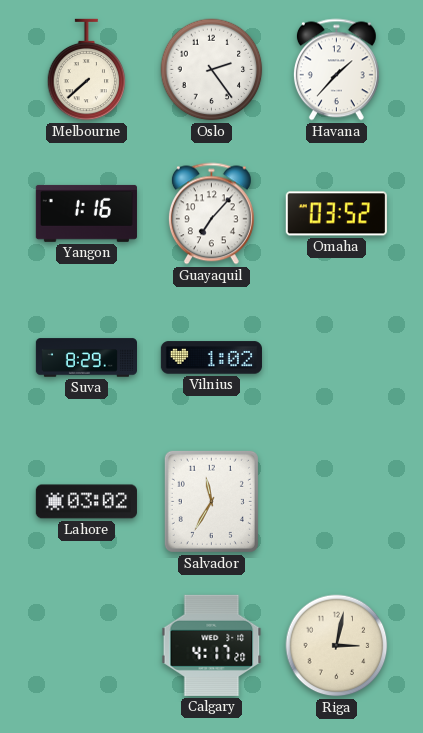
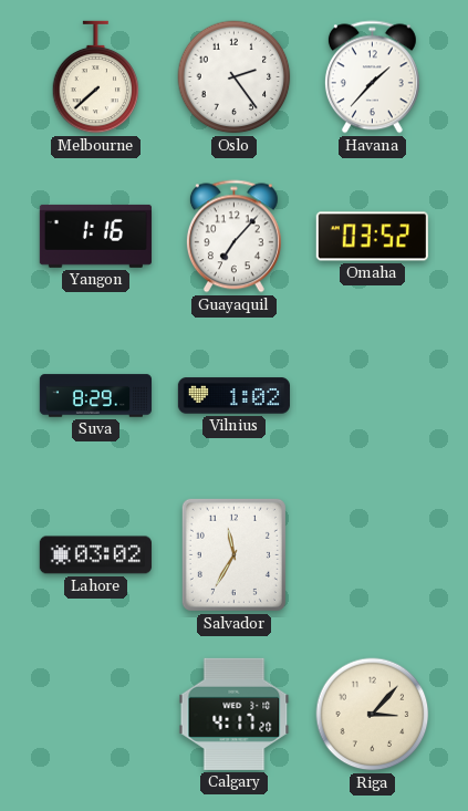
Riga: 3:02 -> 3:07
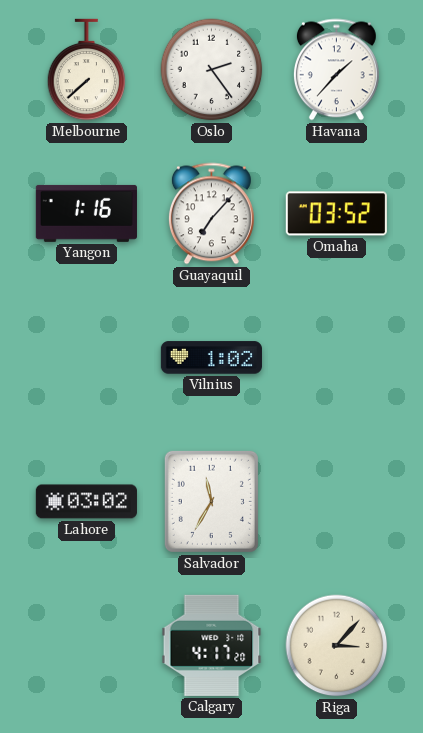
Suva: 8:29 -> none
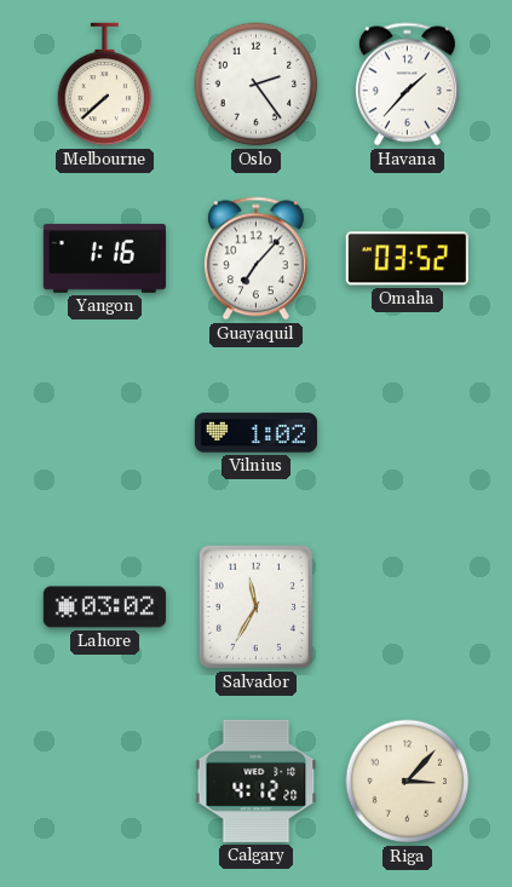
Calgary: 4:17 -> 4:12
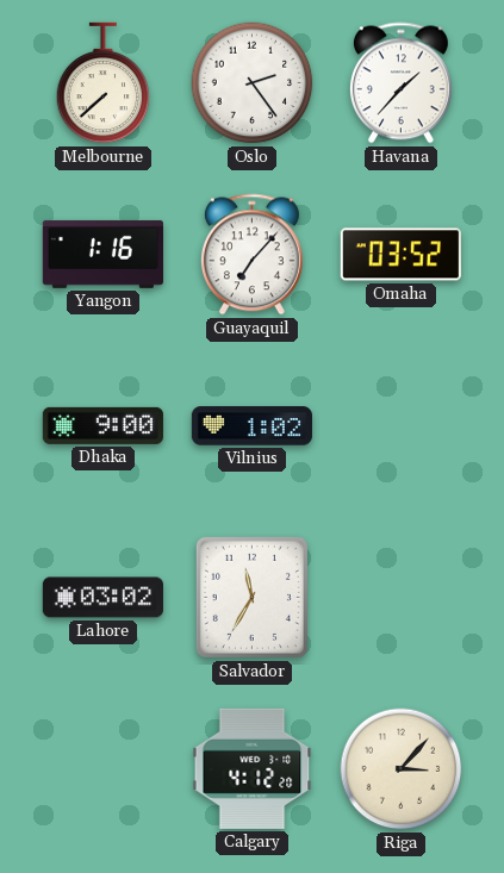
Dhaka: none -> 9:00
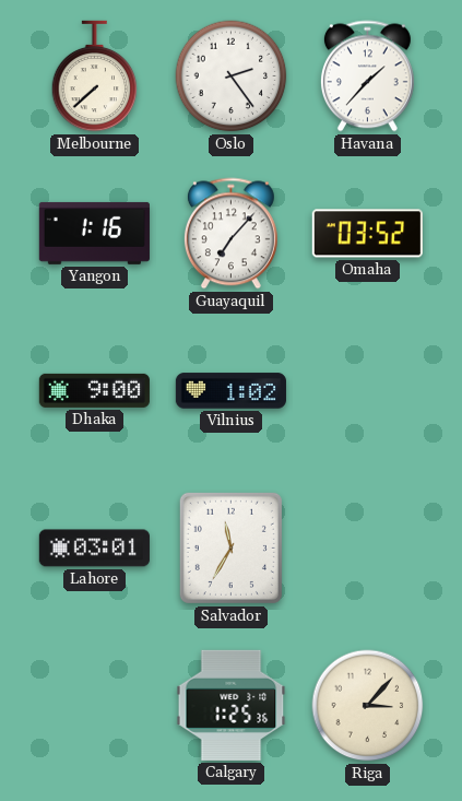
Lahore: 03:02 -> 03:01
Calgary: 4:12 -> 1:25
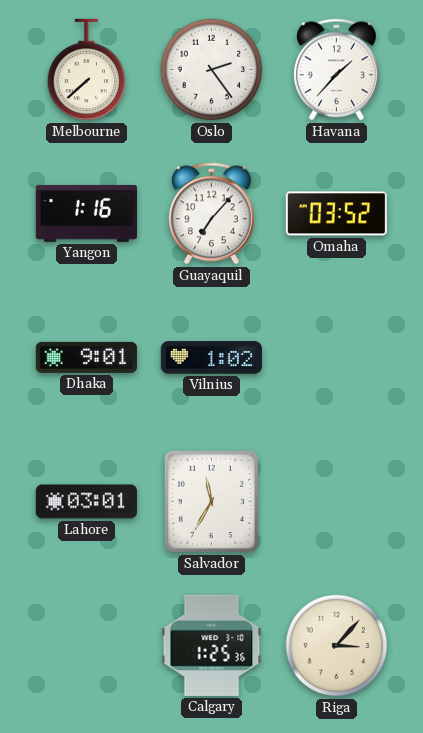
Dhaka: 9:00 -> 9:01
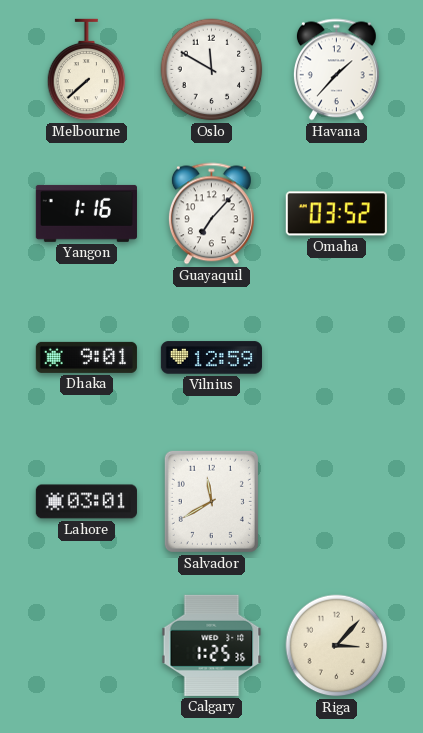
Oslo: 2:24 -> 11:50
Vilnius: 1:02 -> 12:59
Salvador: 11:35 -> 11:40
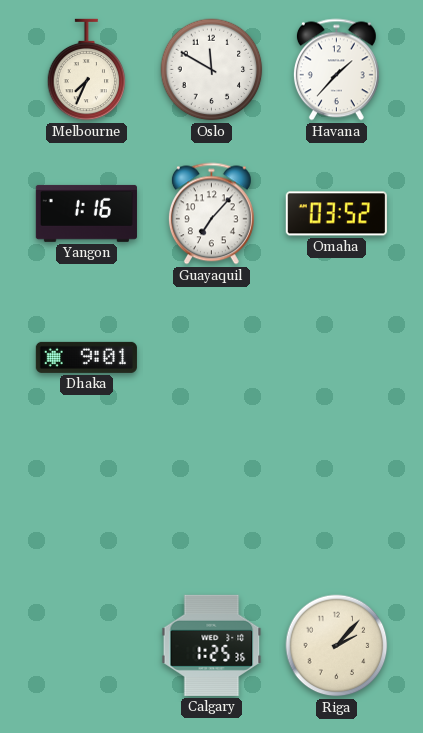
Melbourne: 7:38 -> 7:34
Vilnius: 12:59 -> none
Lahore: 03:01 -> none
Salvador: 11:40 -> none
Riga: 3:07 -> 2:07
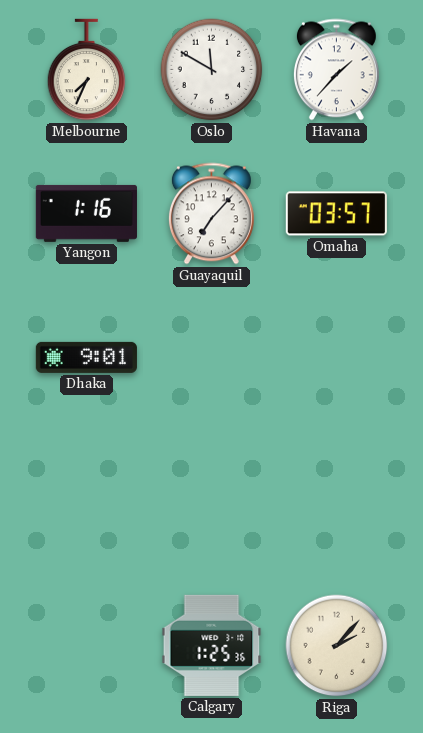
Omaha: 03:52 -> 03:57
